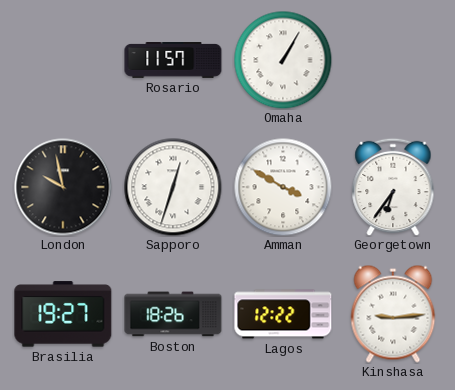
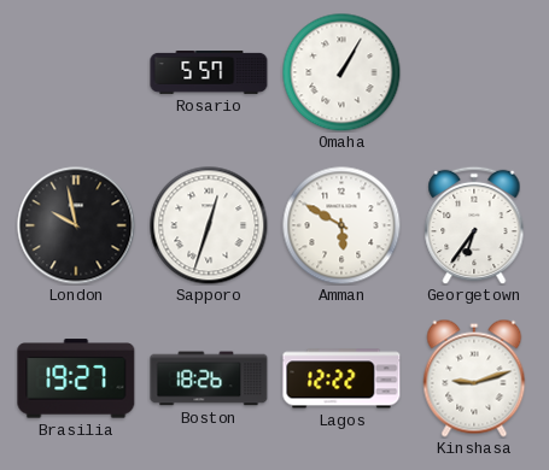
Rosario: 11:57 -> 5:57
Amman: 3:50 -> 5:50
Kinshasa: 9:14 -> 9:12
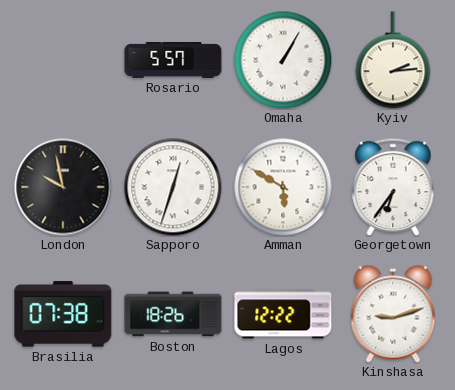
Kyiv: none -> 2:14
Brasilia: 19:27 -> 07:38
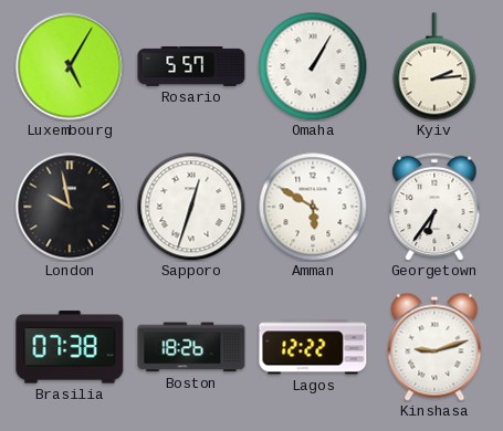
Luxembourg: none -> 5:05
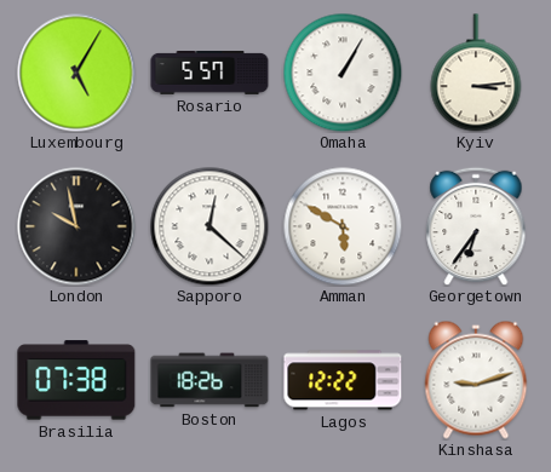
Kyiv: 2:14 -> 3:14
Sapporo: 12:33 -> 12:22
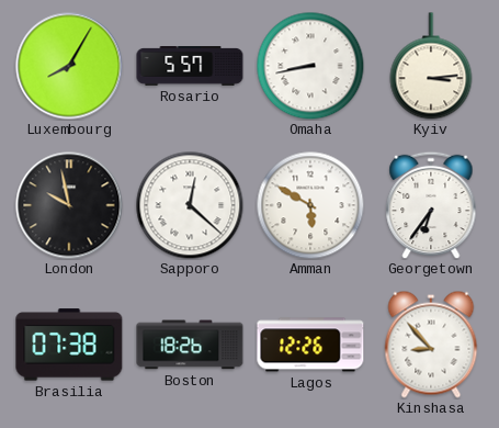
Luxembourg: 5:05 -> 8:05
Omaha: 1:05 -> 8:43
Lagos: 12:22 -> 12:26
Kinshasa: 9:12 -> 8:53
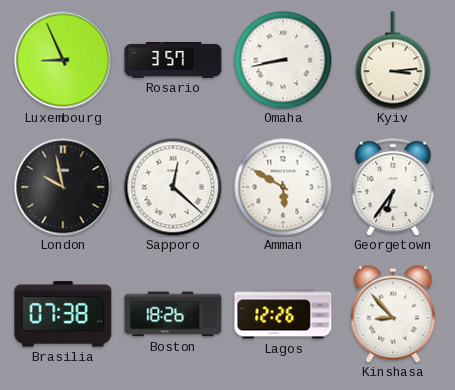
Luxembourg: 8:05 -> 8:56
Rosario: 5:57 -> 3:57
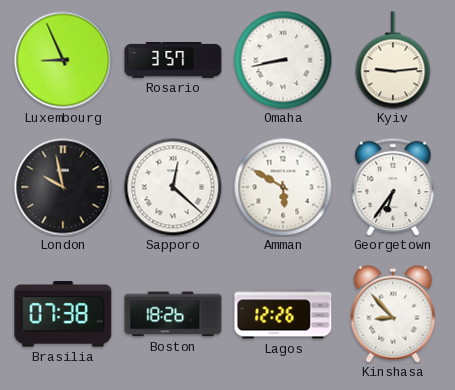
Kyiv: 3:14 -> 9:14
